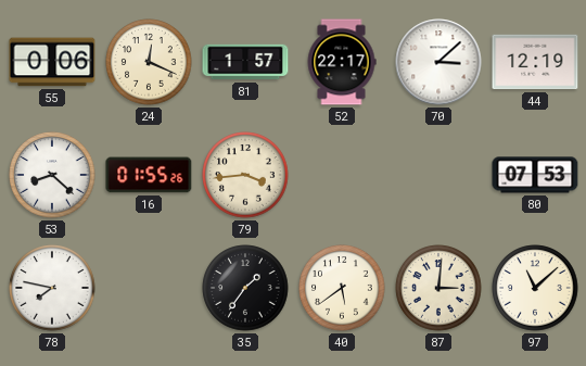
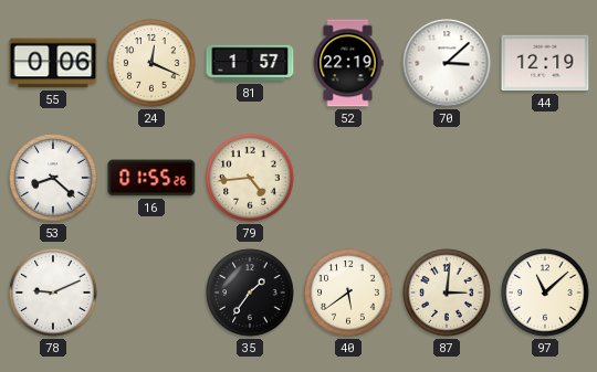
52: 22:17 -> 22:19
79: 3:44 -> 4:44
80: 07:53 -> none
78: 7:47 -> 9:11
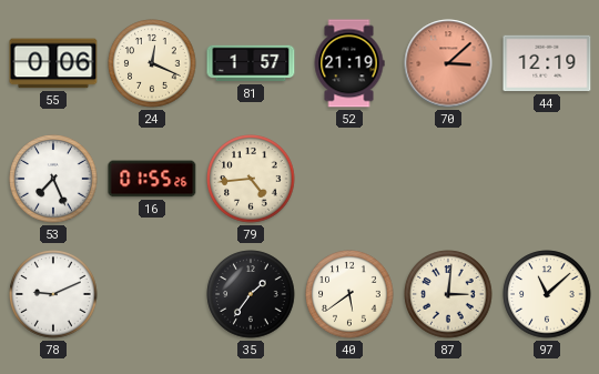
52: 22:19 -> 21:19
70 dial: white -> salmon
53: 8:22 -> 7:26
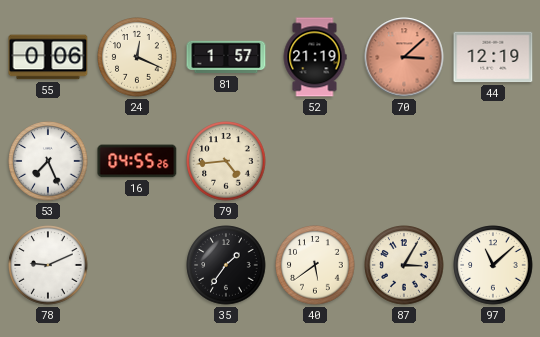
16: 01:55 -> 04:55
87: 3:01 -> 3:05
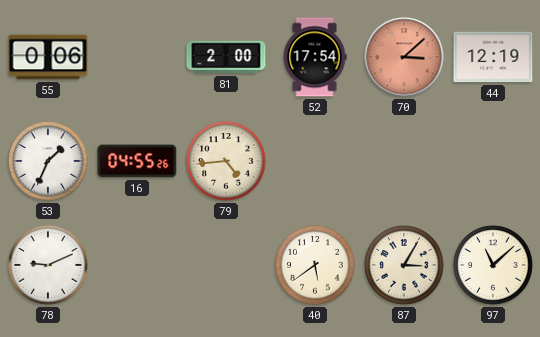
24: 12:19 -> none
81: 1:57 -> 2:00
52: 21:19 -> 17:54
53: 7:26 -> 1:34
35: 1:36 -> none
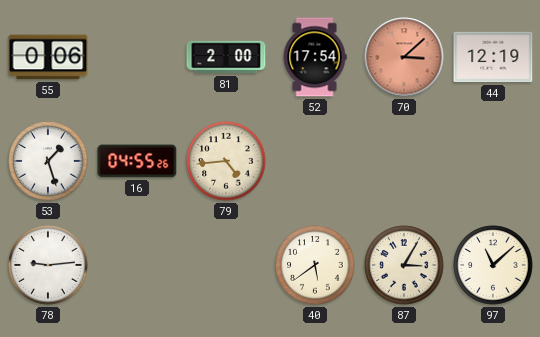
53: 1:34 -> 1:27
78: 9:11 -> 9:14
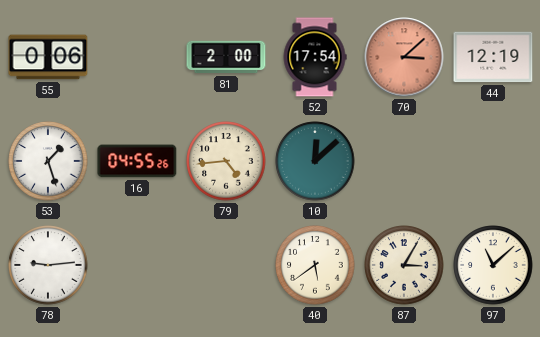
10: none -> 12:08
